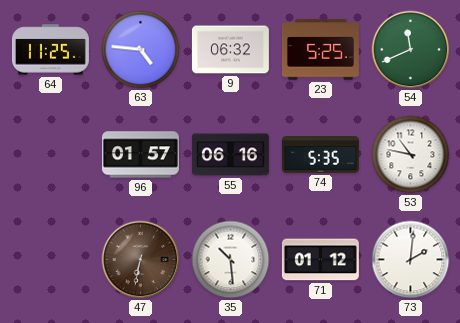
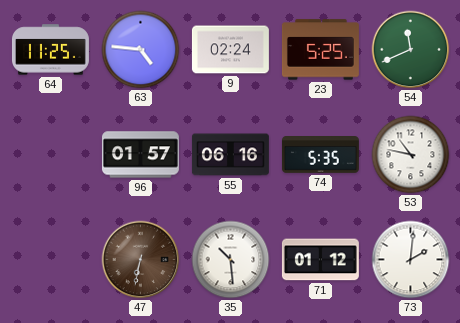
9: 06:32 -> 02:24
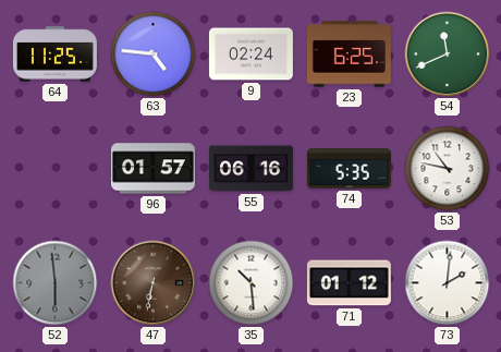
23: 5:25 -> 6:25
52: none -> 5:59
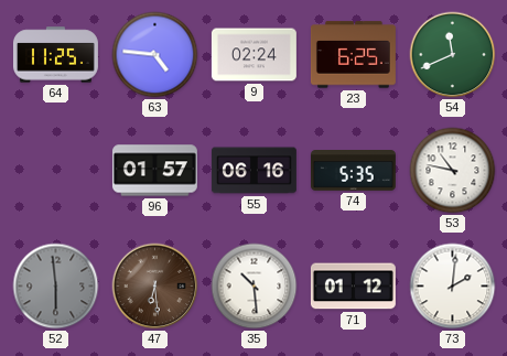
47: 6:32 -> 6:29
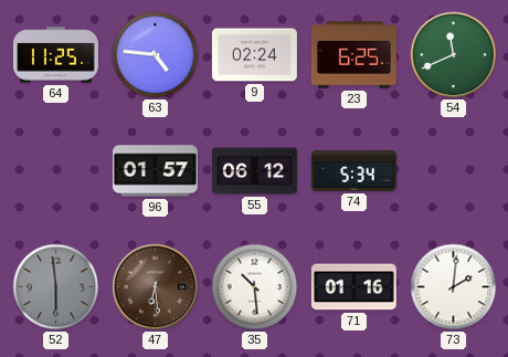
55: 06:16 -> 06:12
74: 5:35 -> 5:34
53: 10:47 -> none
71: 01:12 -> 01:16
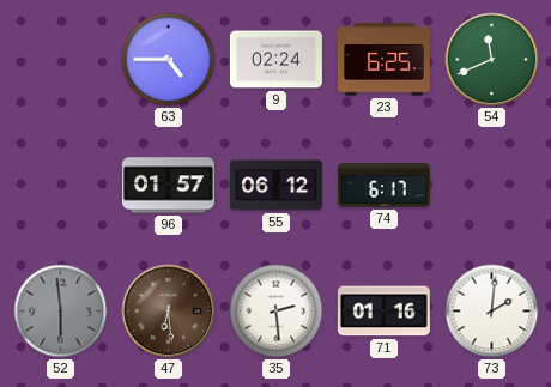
64: 11:25 -> none
63: 4:46 -> 4:45
74: 5:34 -> 6:17
35: 10:29 -> 2:29
